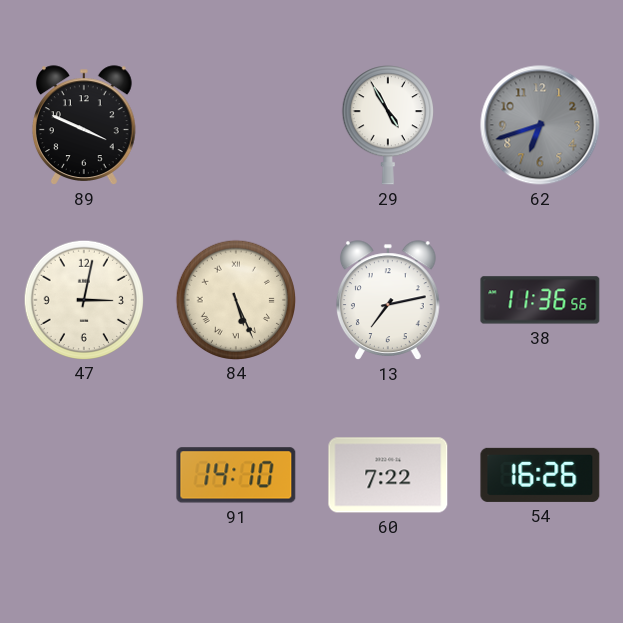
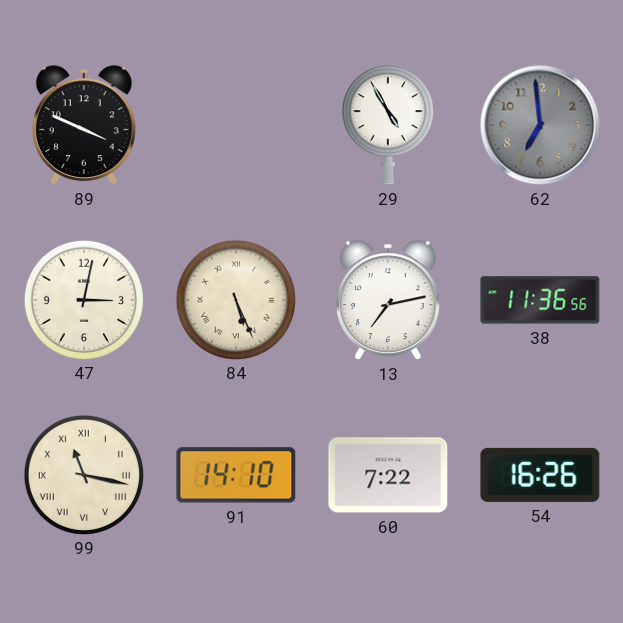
62: 6:42 -> 6:59
99: none -> 11:17
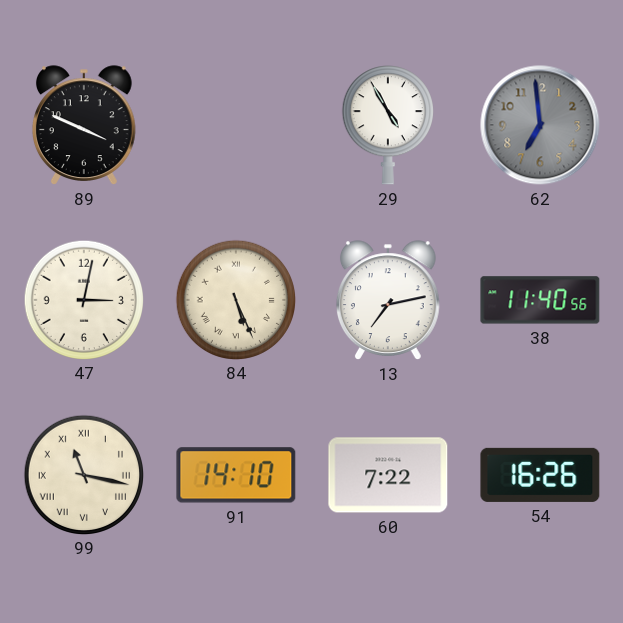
38: 11:36 -> 11:40
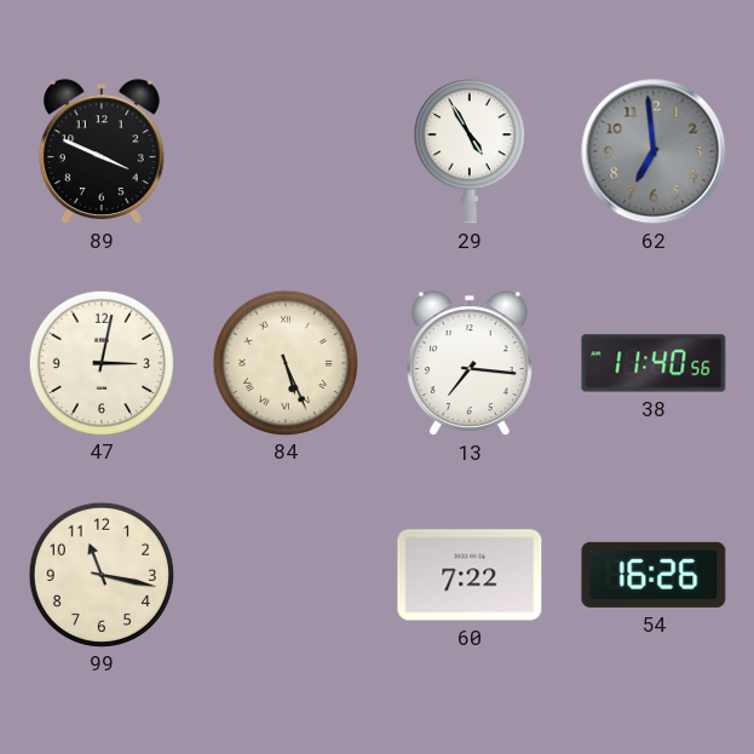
13: 7:13 -> 7:16
99 numerals: Roman -> Arabic
91: 14:10 -> none
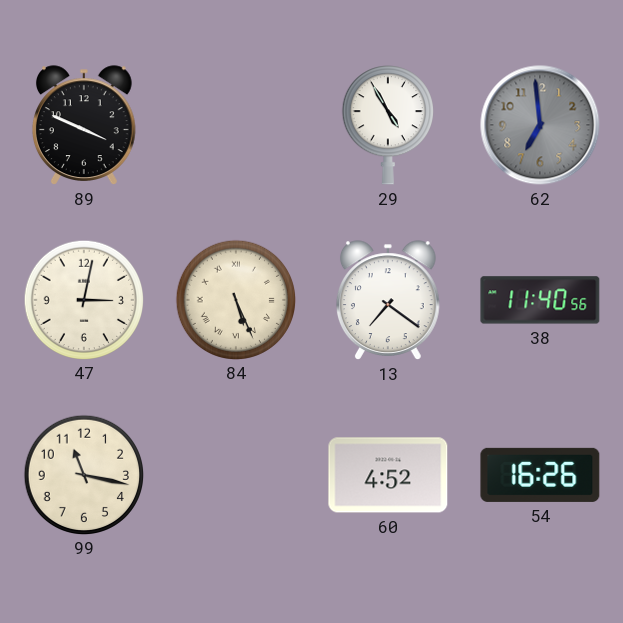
13: 7:16 -> 7:21
60: 7:22 -> 4:52
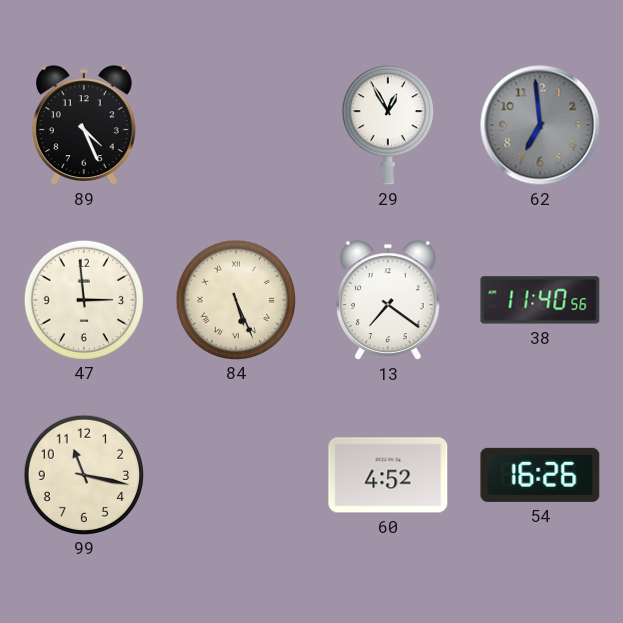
89: 3:49 -> 4:26
29: 4:55 -> 12:55
47: 3:02 -> 2:59
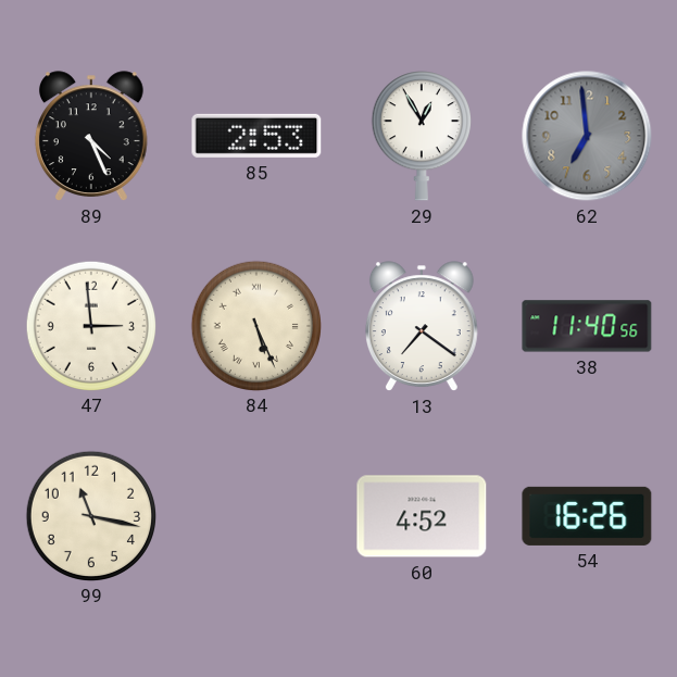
85: none -> 2:53
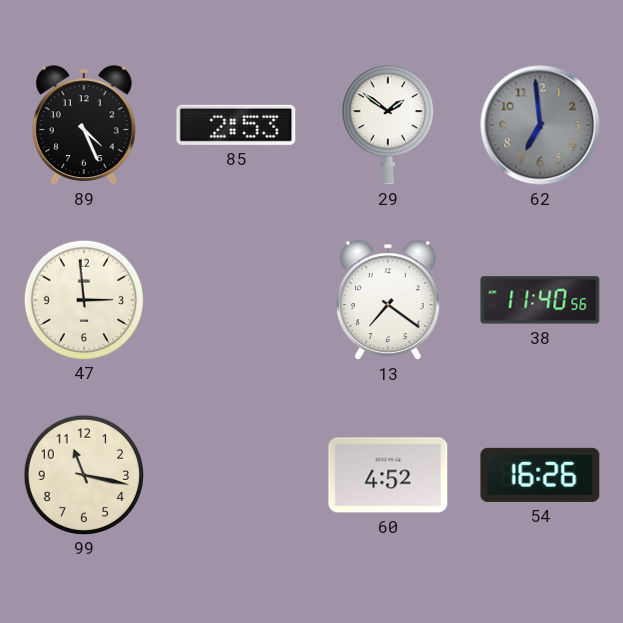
29: 12:55 -> 1:51
84: 5:26 -> none
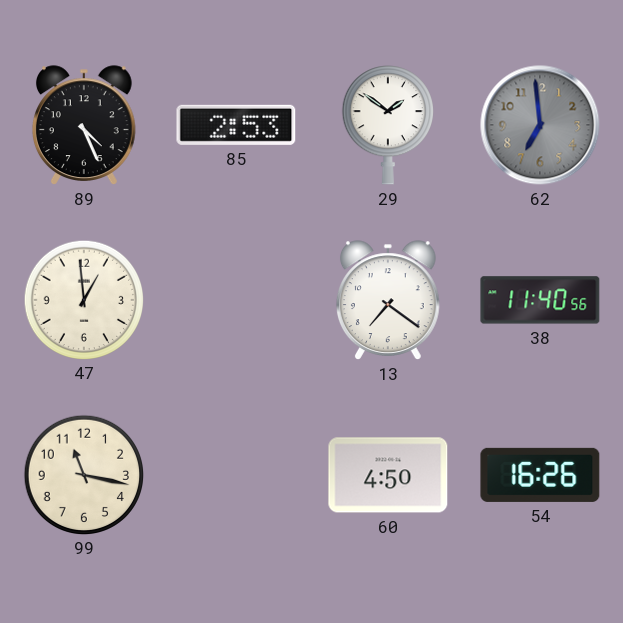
47: 2:59 -> 12:59
60: 4:52 -> 4:50
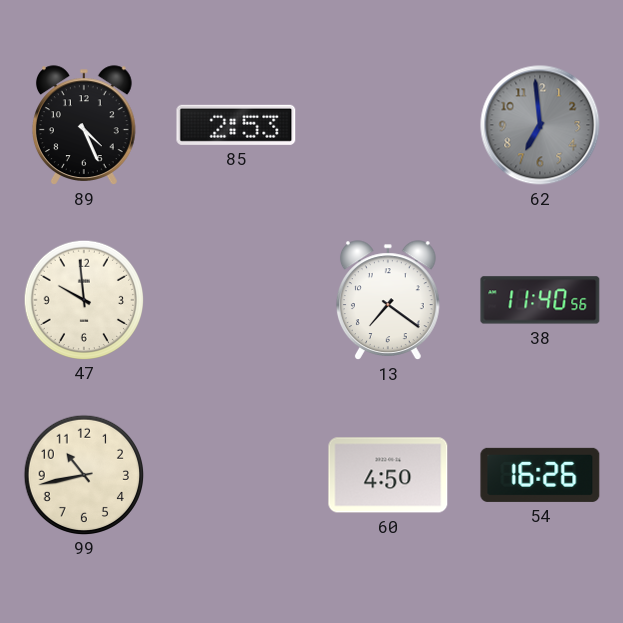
29: 1:51 -> none
47: 12:59 -> 9:59
99: 11:17 -> 10:43
